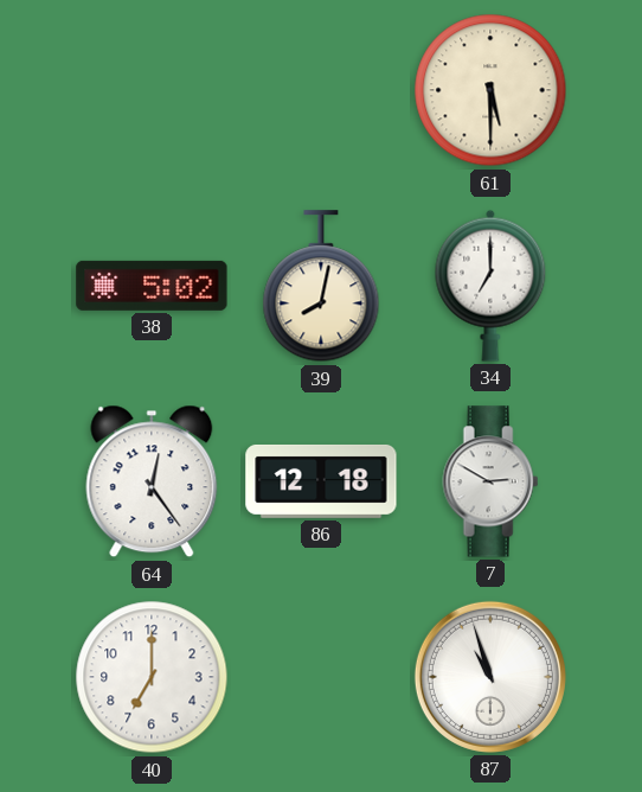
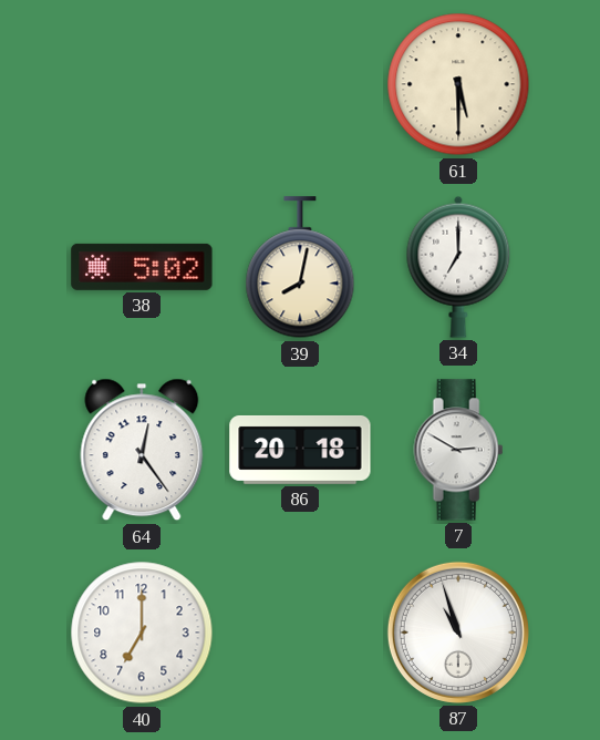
86: 12:18 -> 20:18
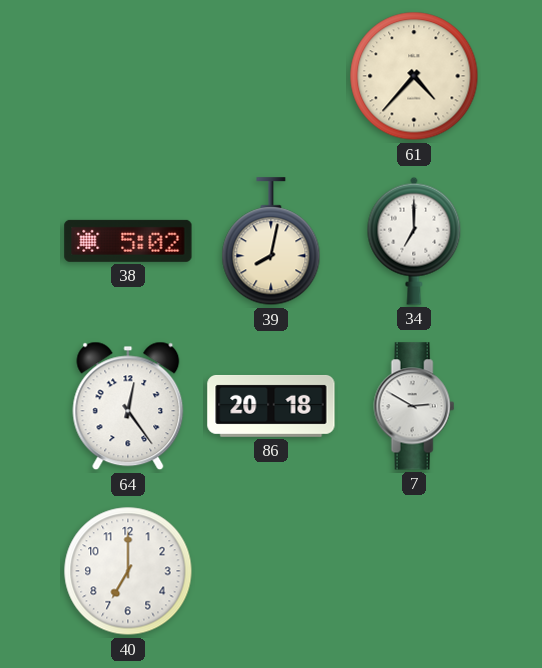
61: 5:30 -> 4:37
87: 10:57 -> none
